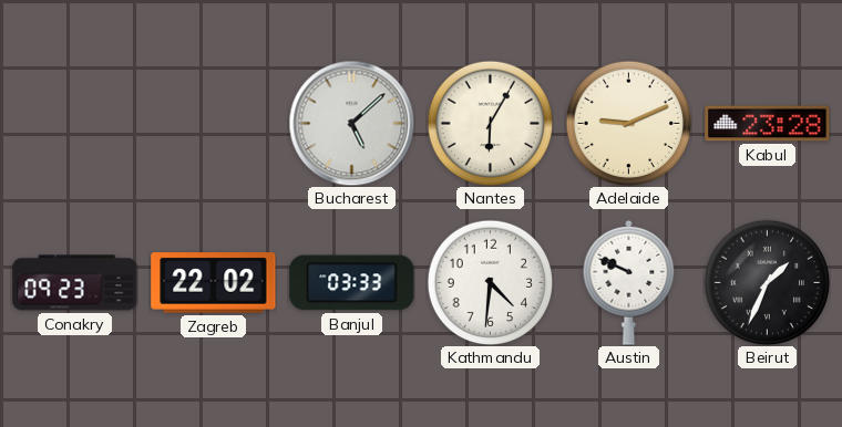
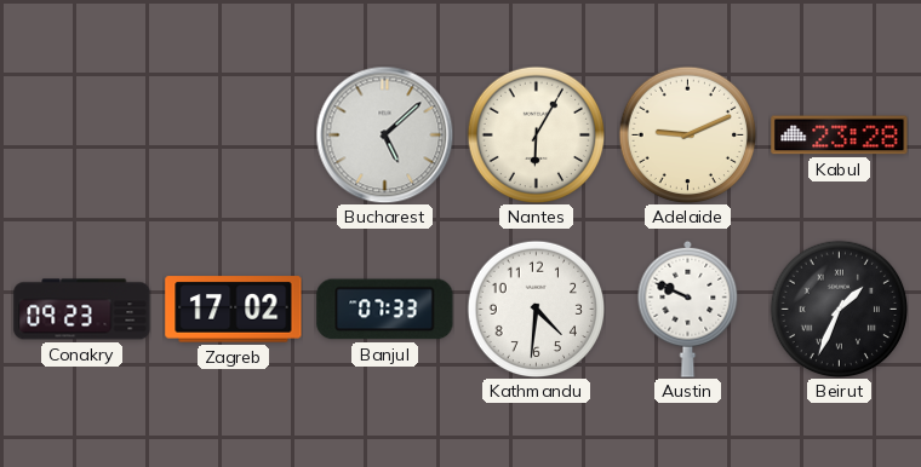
Zagreb: 22:02 -> 17:02
Banjul: 03:33 -> 07:33
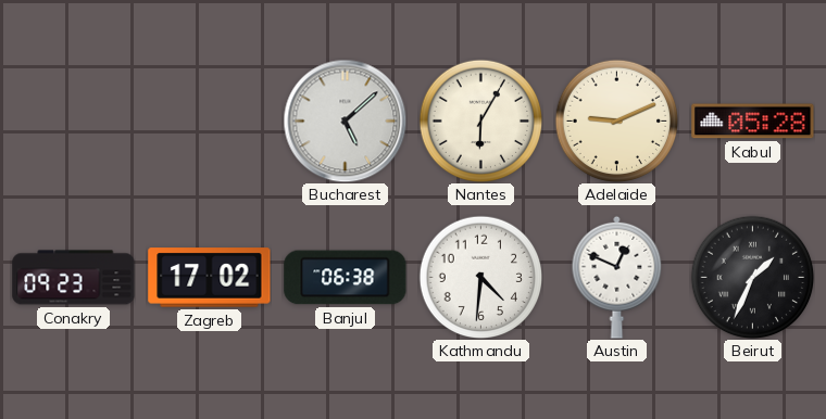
Kabul: 23:28 -> 05:28
Banjul: 07:33 -> 06:38
Austin: 9:49 -> 12:49
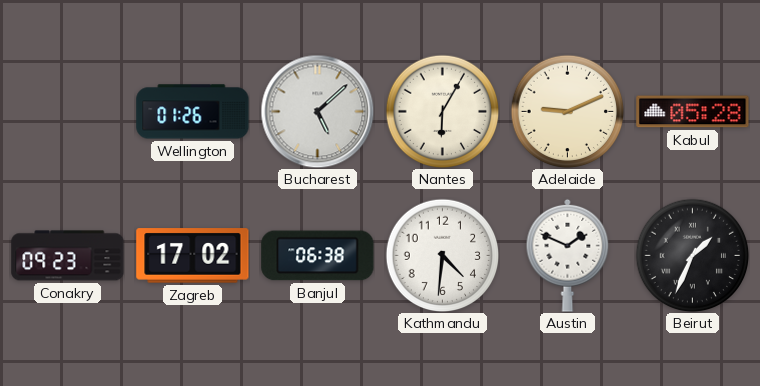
Wellington: none -> 01:26
Austin: 12:49 -> 1:49
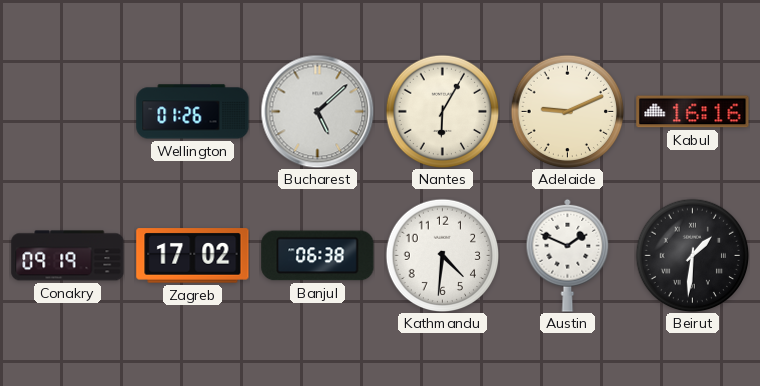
Kabul: 05:28 -> 16:16
Conakry: 09:23 -> 09:19
Beirut: 1:34 -> 1:31
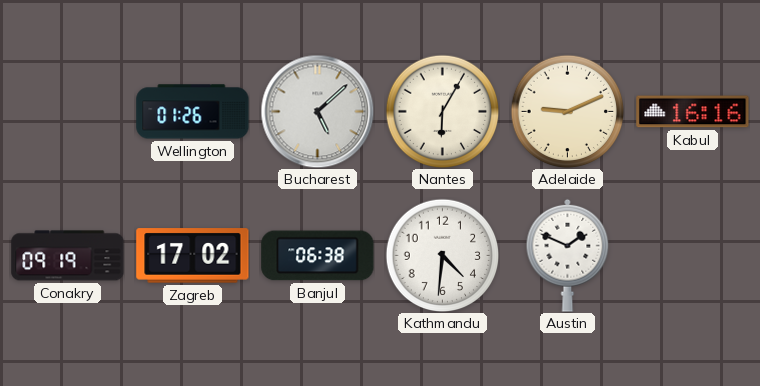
Beirut: 1:31 -> none
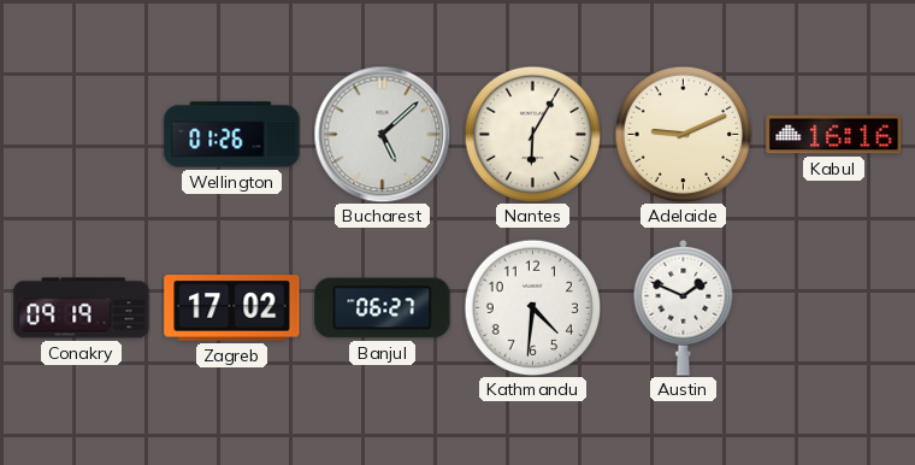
Banjul: 06:38 -> 06:27
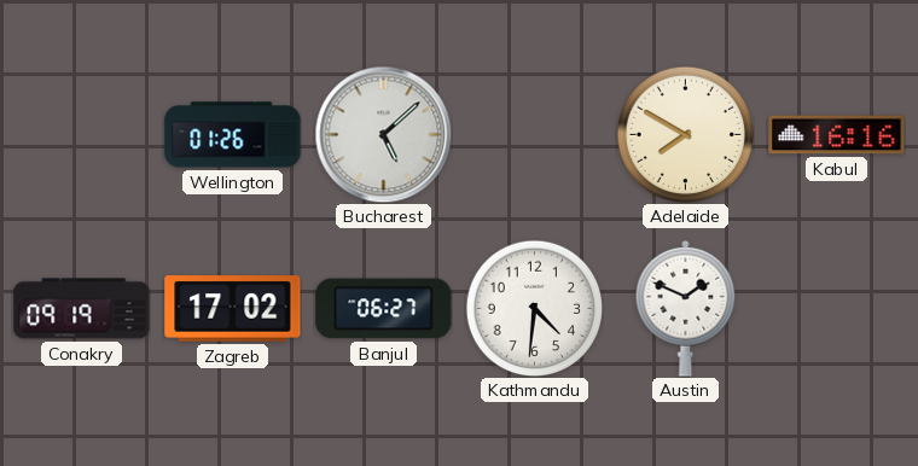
Nantes: 6:05 -> none
Adelaide: 9:11 -> 7:50
